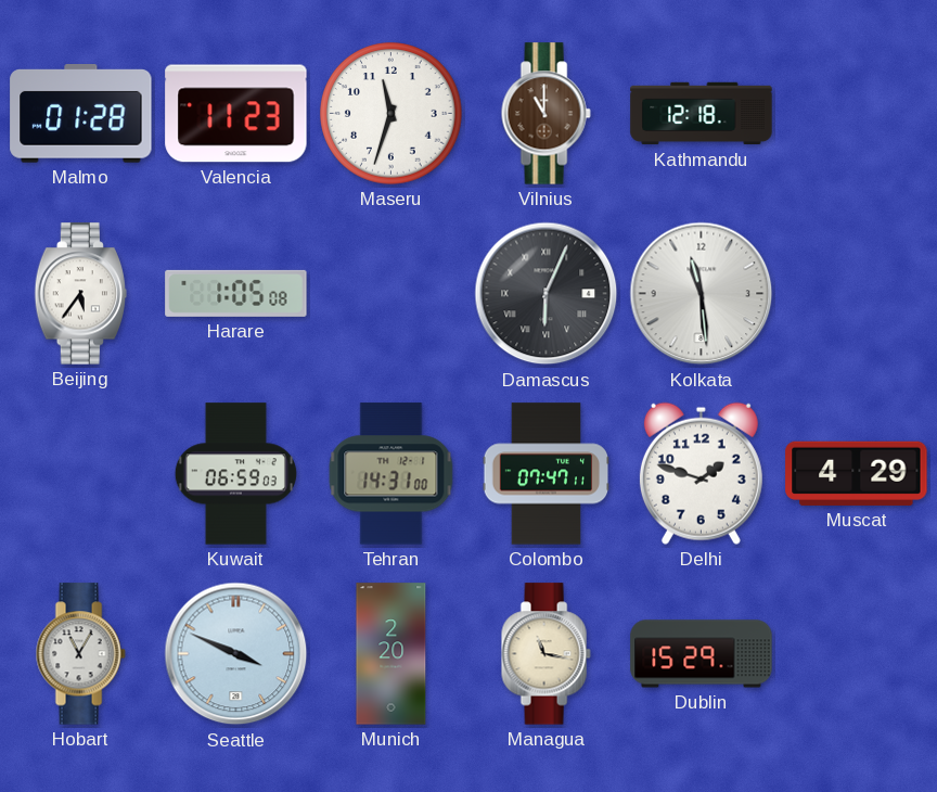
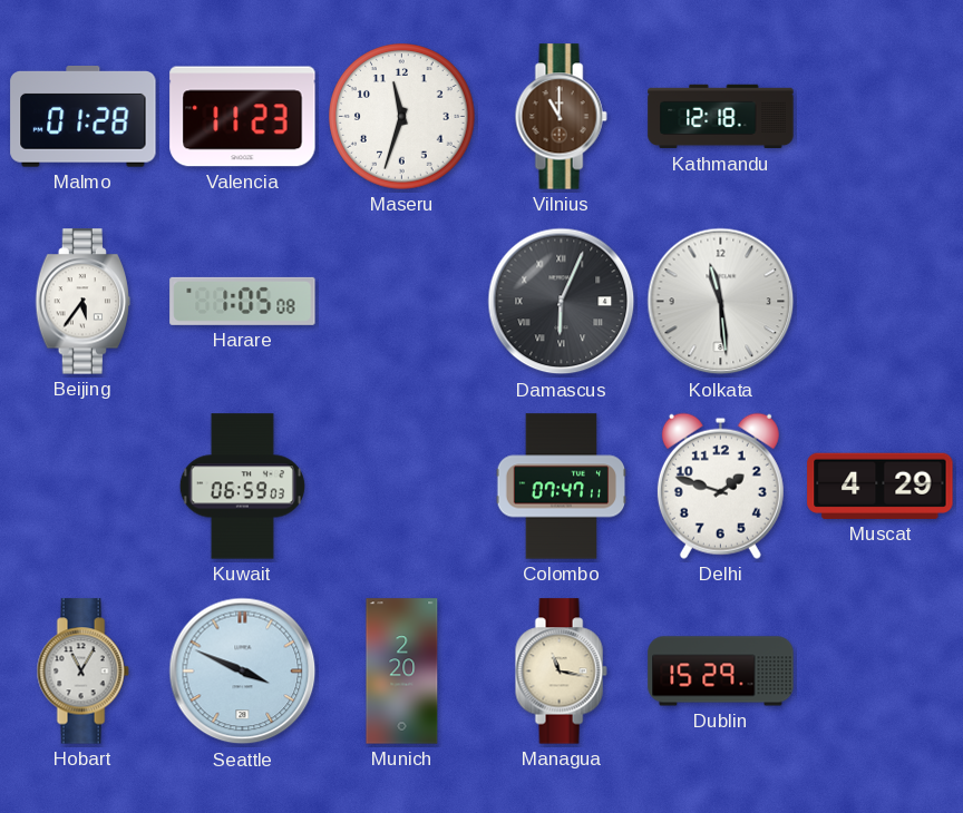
Tehran: 14:31 -> none
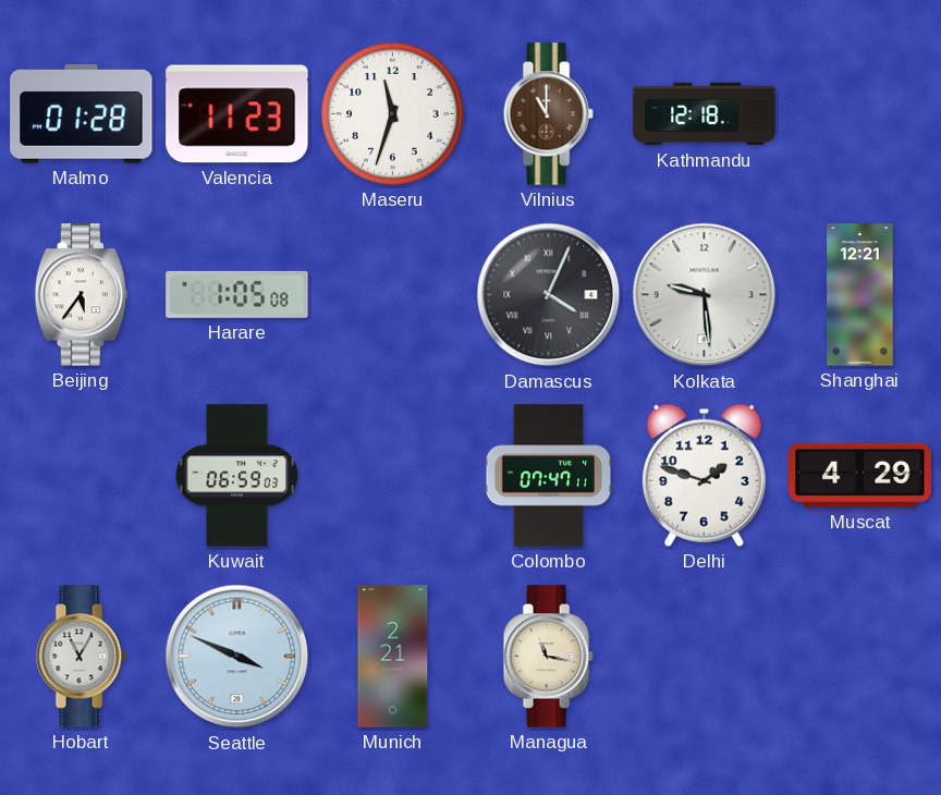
Damascus: 6:04 -> 4:04
Kolkata: 11:29 -> 9:29
Shanghai: none -> 12:21
Munich: 2:20 -> 2:21
Dublin: 15:29 -> none
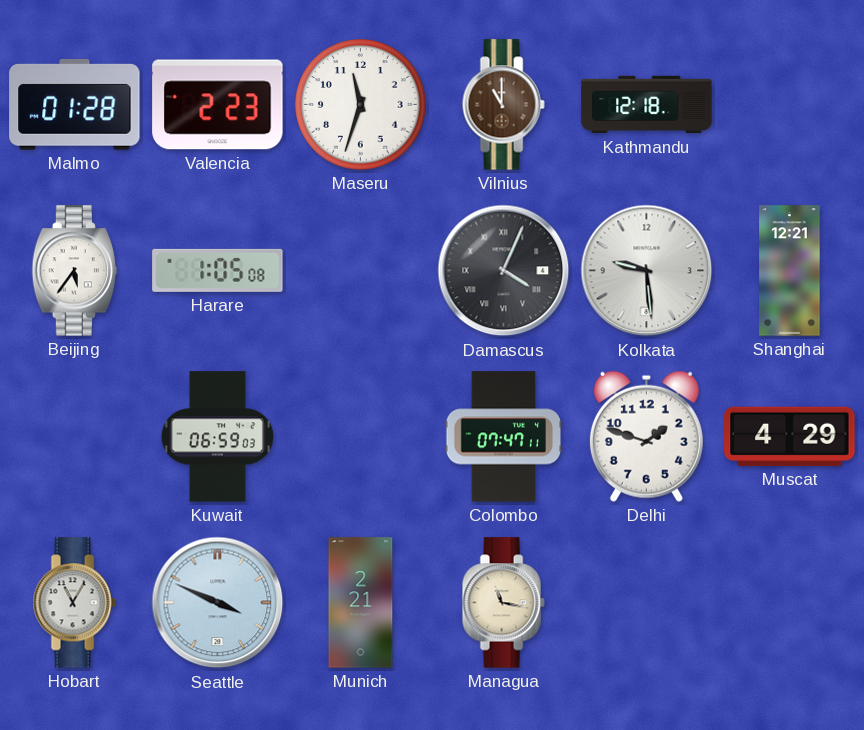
Valencia: 11:23 -> 2:23
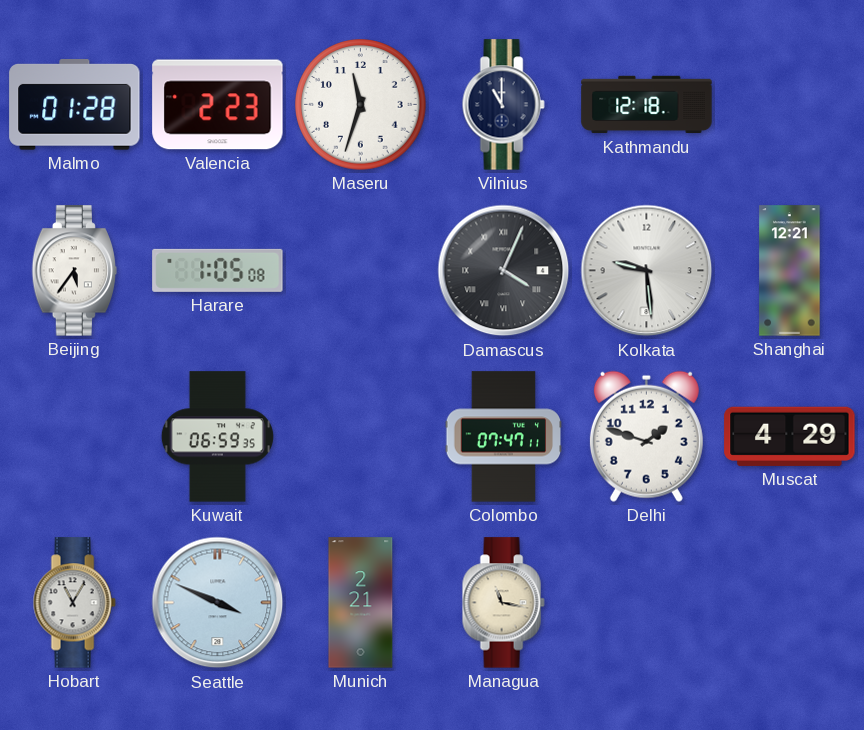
Vilnius dial: brown -> navy
Kuwait: 06:59:03 -> 06:59:35
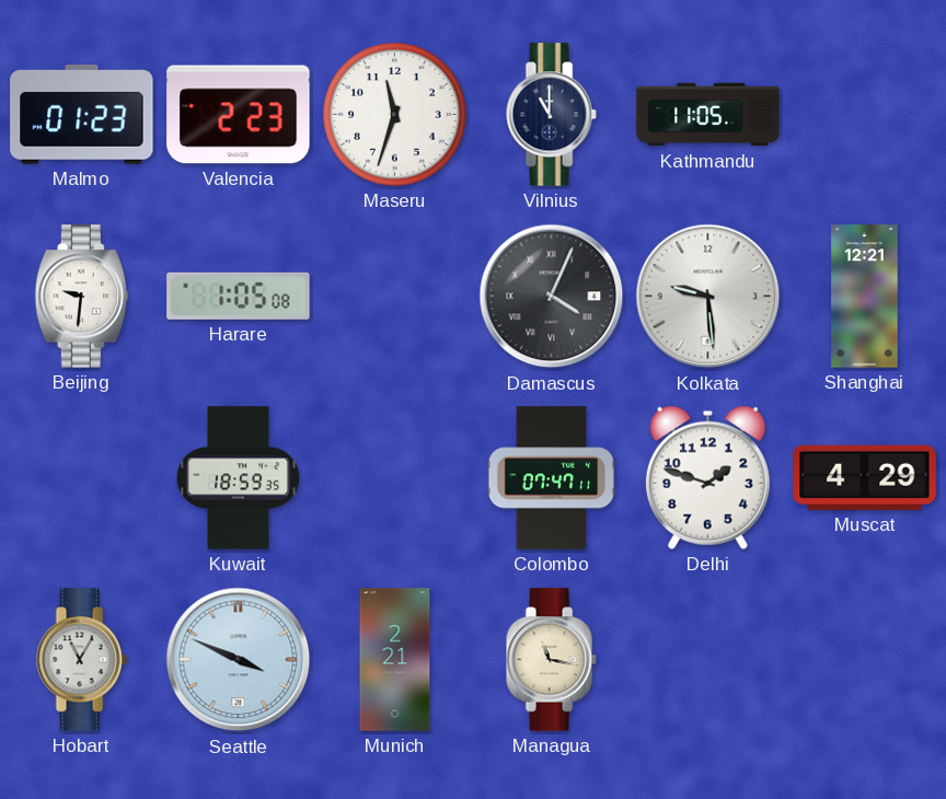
Malmo: 01:28 -> 01:23
Kathmandu: 12:18 -> 11:05
Beijing: 5:36 -> 9:31
Kuwait: 06:59 -> 18:59
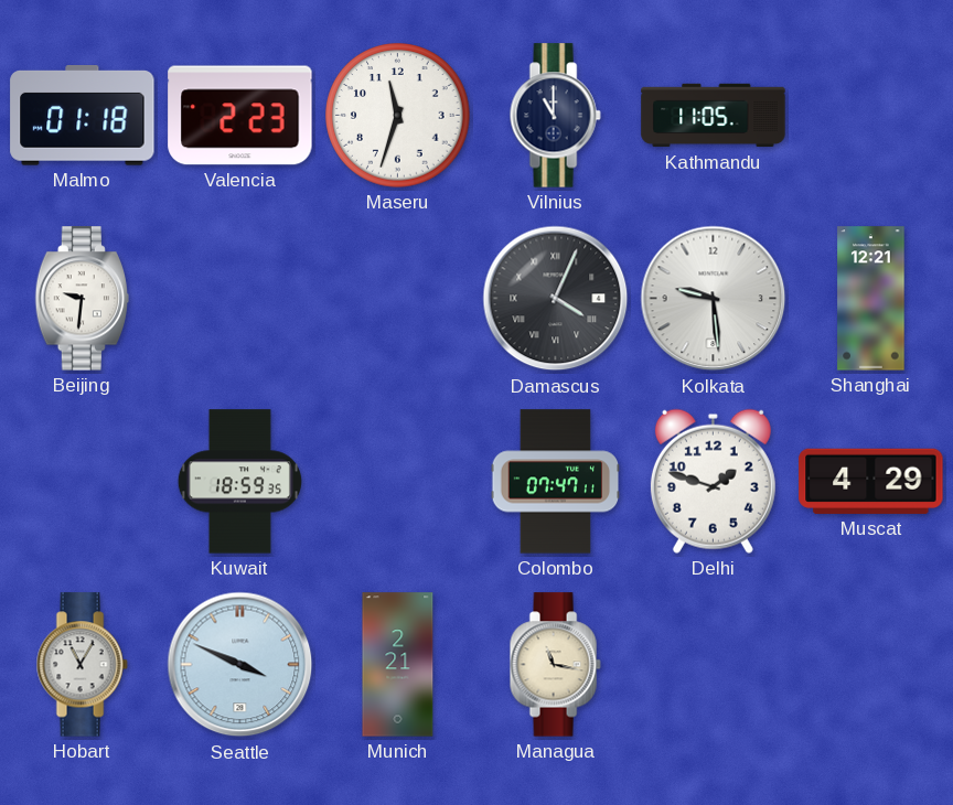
Malmo: 01:23 -> 01:18
Harare: 1:05 -> none
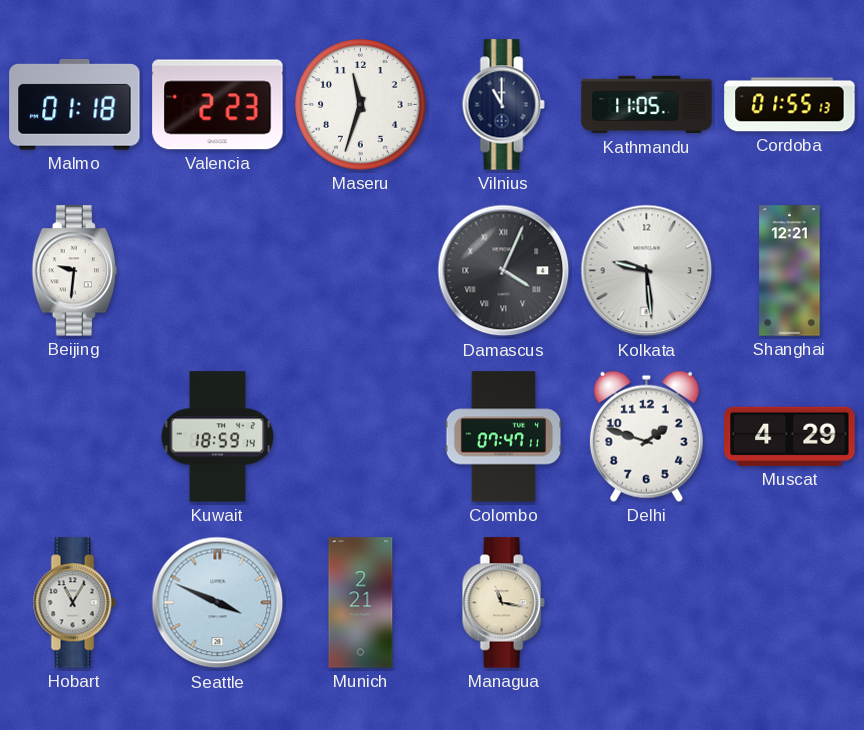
Cordoba: none -> 01:55
Kuwait: 18:59:35 -> 18:59:14
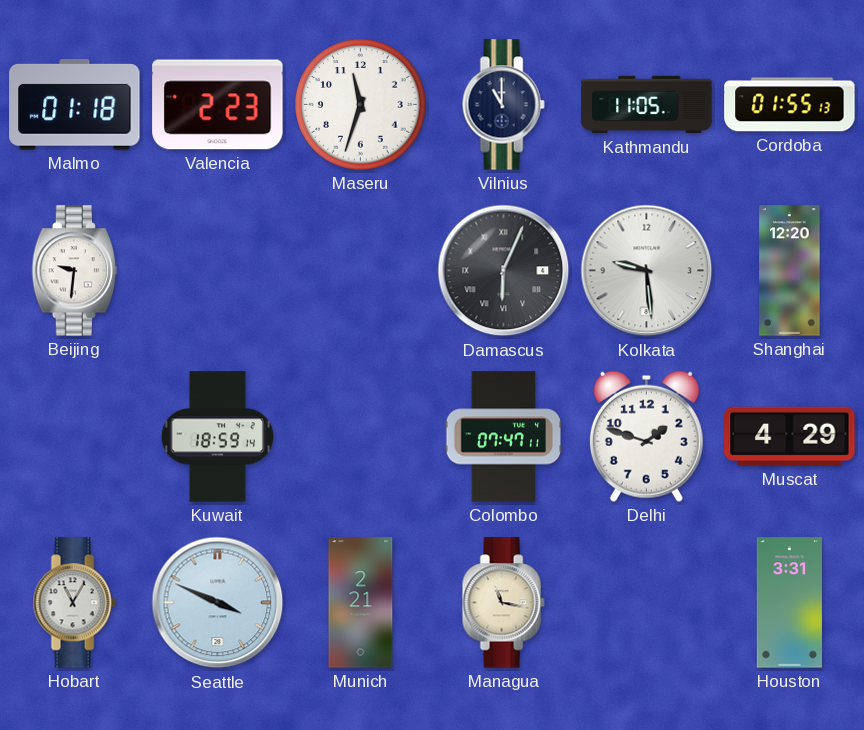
Damascus: 4:04 -> 6:04
Shanghai: 12:21 -> 12:20
Houston: none -> 3:31
